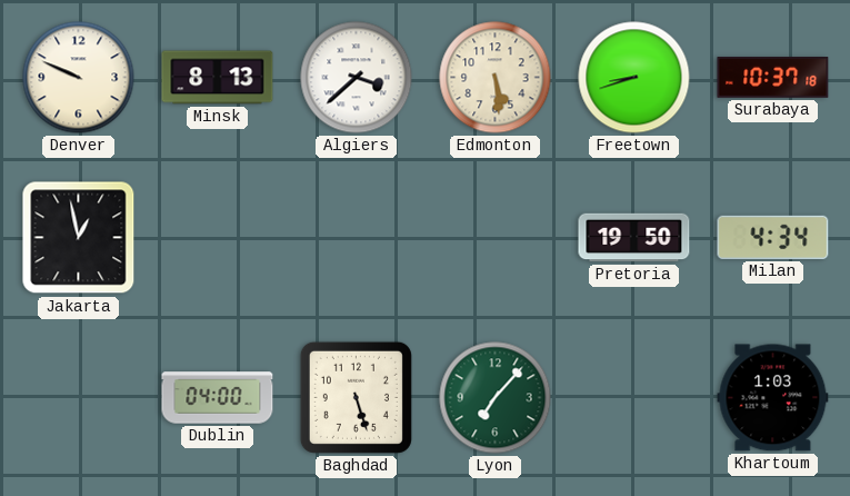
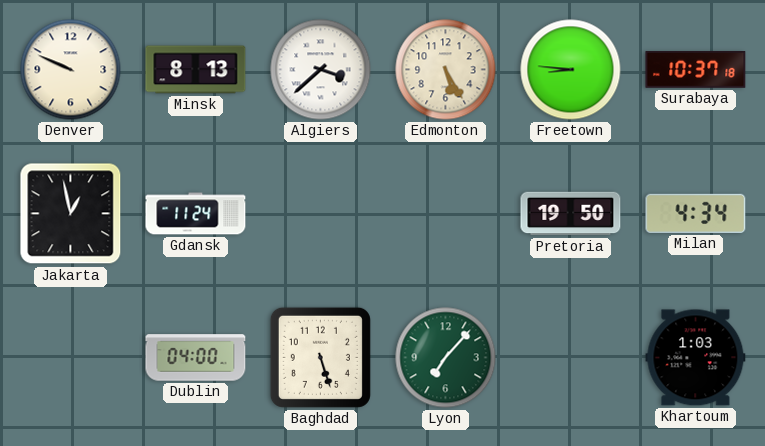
Edmonton: 5:29 -> 5:25
Freetown: 8:42 -> 8:46
Gdansk: none -> 11:24
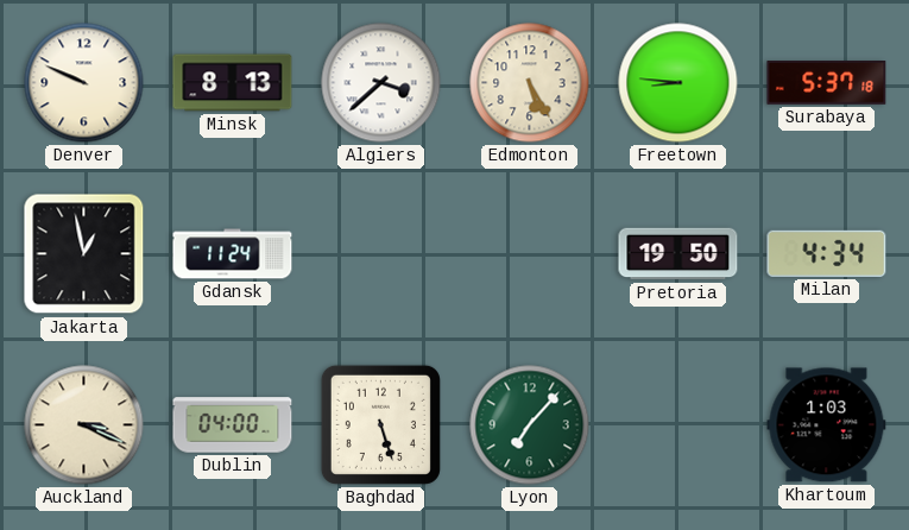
Surabaya: 10:37 -> 5:37
Auckland: none -> 3:19
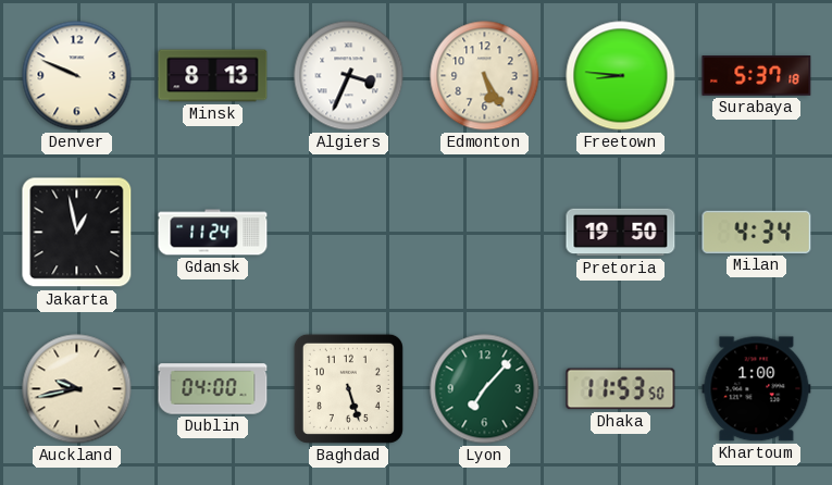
Algiers: 3:38 -> 3:34
Auckland: 3:19 -> 9:43
Dhaka: none -> 11:53
Khartoum: 1:03 -> 1:00
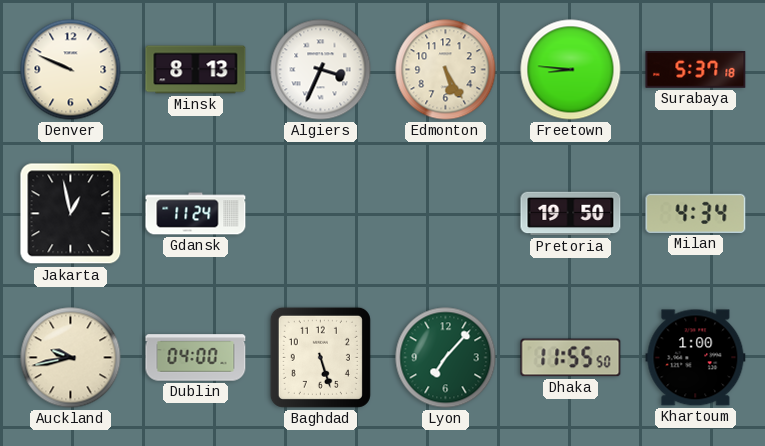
Dhaka: 11:53 -> 11:55
